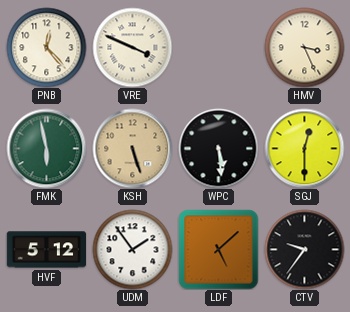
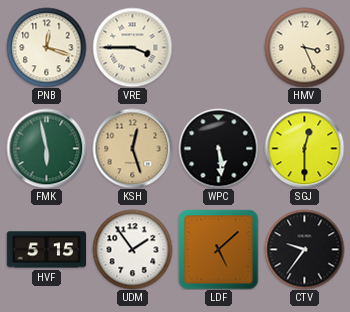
PNB: 12:23 -> 12:18
VRE: 3:49 -> 3:45
KSH: 5:27 -> 12:27
HVF: 5:12 -> 5:15
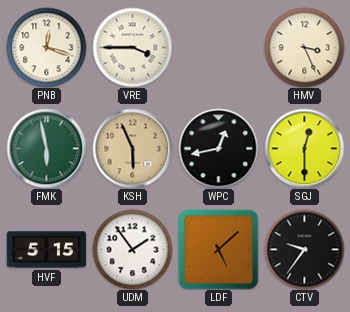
KSH: 12:27 -> 5:56
WPC: 5:29 -> 12:43
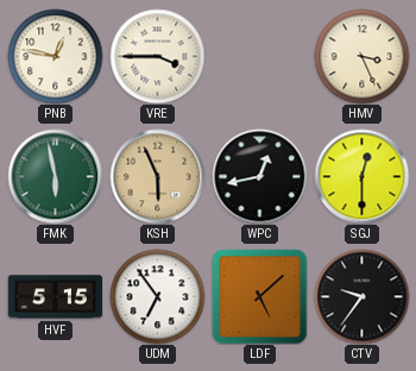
PNB: 12:18 -> 12:47
UDM: 1:54 -> 6:54
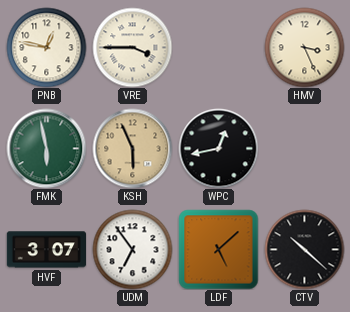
SGJ: 12:30 -> none
HVF: 5:15 -> 3:07
CTV: 9:36 -> 10:22
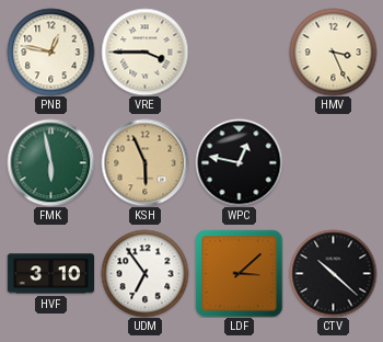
WPC: 12:43 -> 12:47
HVF: 3:07 -> 3:10
LDF: 5:08 -> 3:08
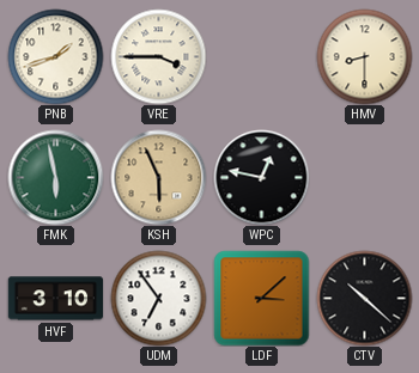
PNB: 12:47 -> 1:42
HMV: 3:26 -> 8:30
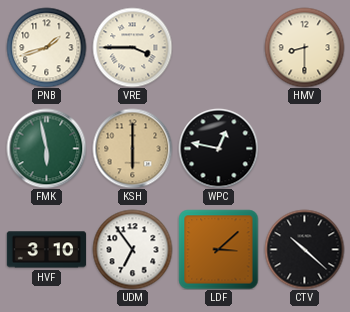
KSH: 5:56 -> 6:00
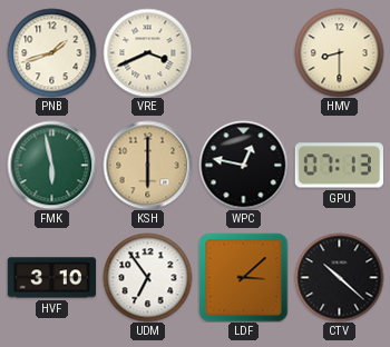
VRE: 3:45 -> 3:41
GPU: none -> 07:13
